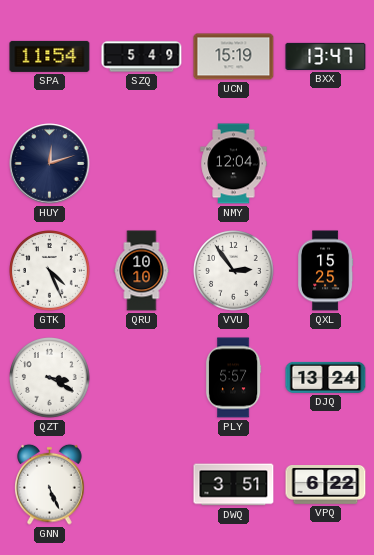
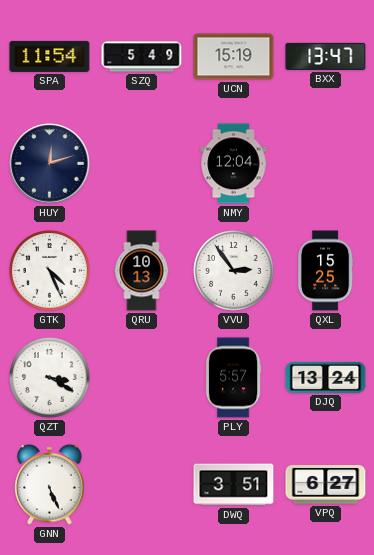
QRU: 10:10 -> 10:13
VPQ: 6:22 -> 6:27
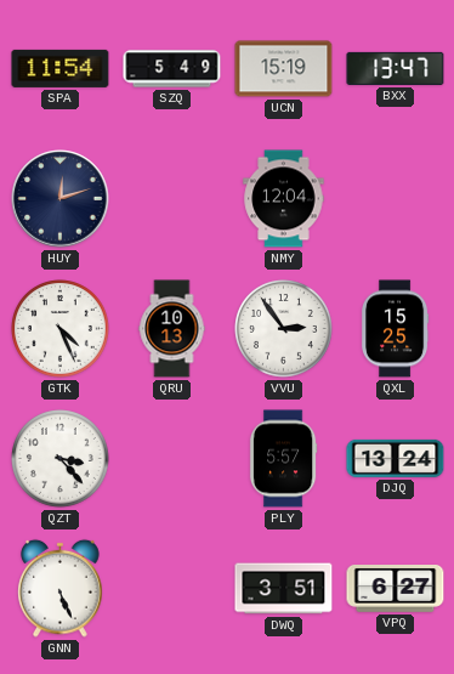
QZT: 3:20 -> 3:23
